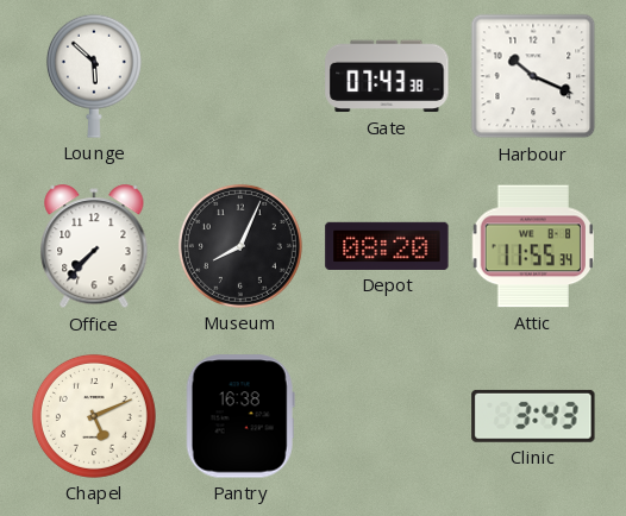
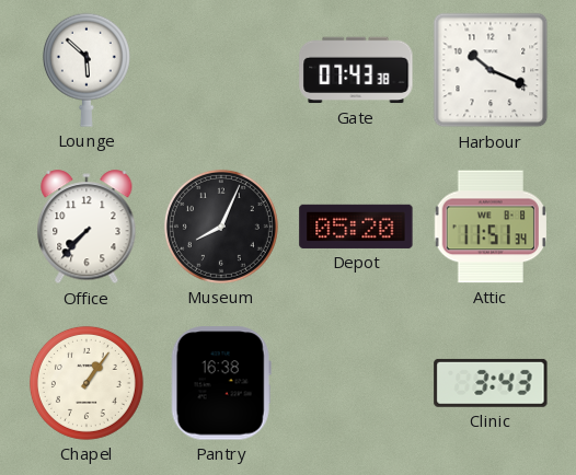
Depot: 08:20 -> 05:20
Attic: 11:55 -> 11:51
Chapel: 5:11 -> 1:06
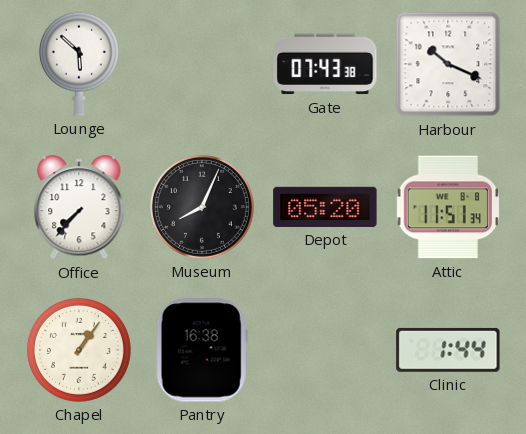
Clinic: 3:43 -> 1:44
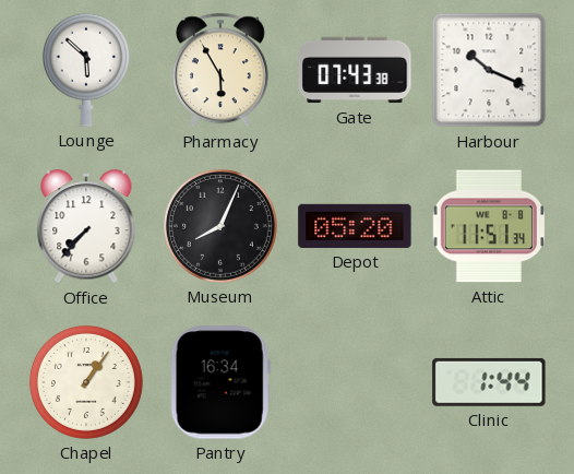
Pharmacy: none -> 5:55
Pantry: 16:38 -> 16:34
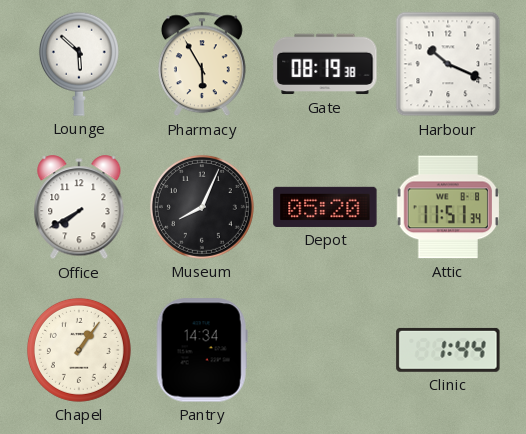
Gate: 07:43 -> 08:19
Office: 7:37 -> 7:40
Pantry: 16:34 -> 14:34
